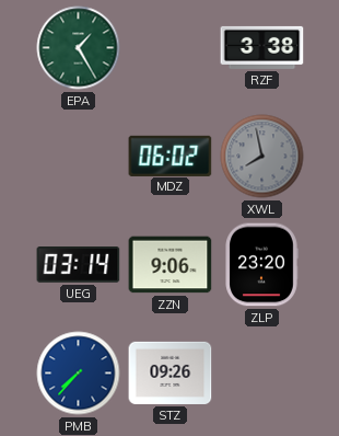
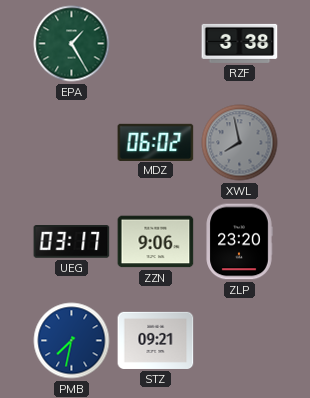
UEG: 03:14 -> 03:17
PMB: 7:37 -> 7:32
STZ: 09:26 -> 09:21
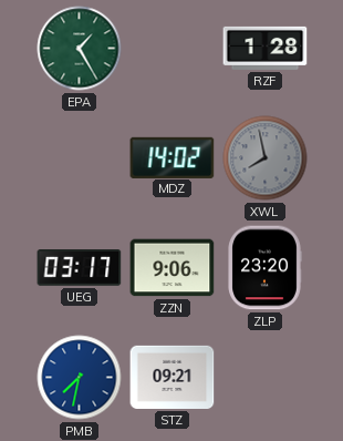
RZF: 3:38 -> 1:28
MDZ: 06:02 -> 14:02
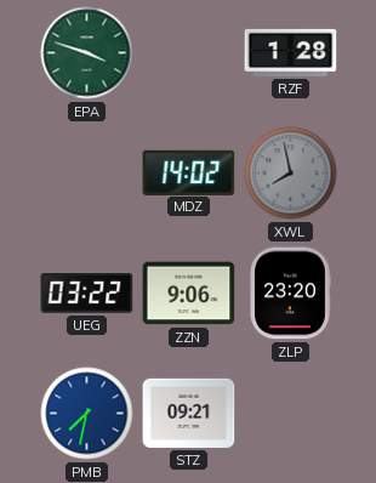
EPA: 1:25 -> 3:48
UEG: 03:17 -> 03:22
